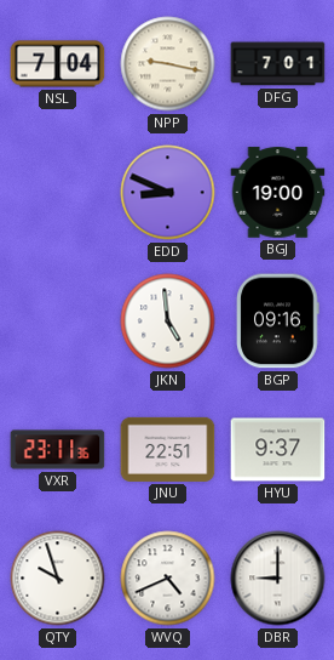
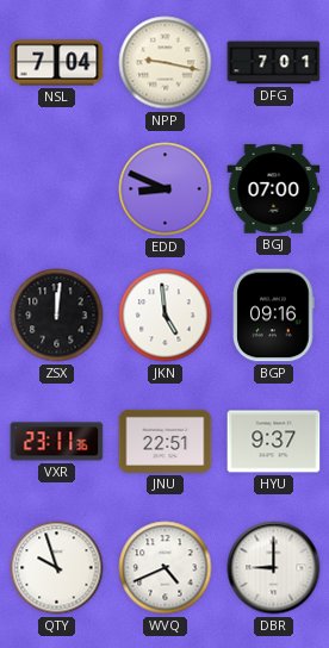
BGJ: 19:00 -> 07:00
ZSX: none -> 12:01
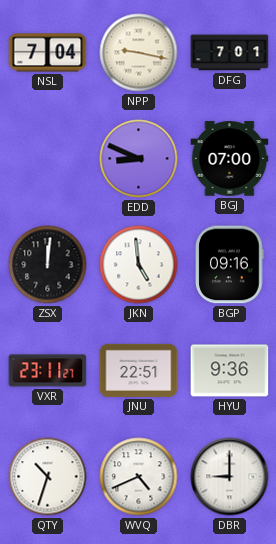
VXR: 23:11:36 -> 23:11:27
HYU: 9:37 -> 9:36
QTY: 9:57 -> 10:33
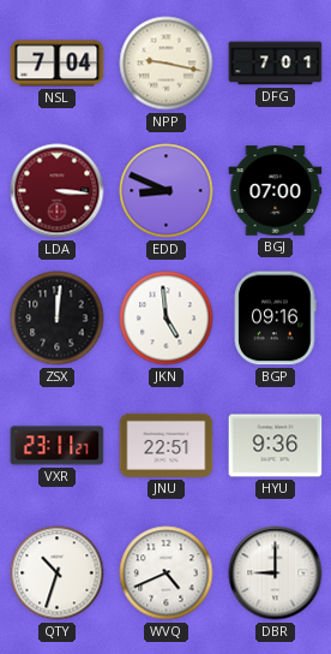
LDA: none -> 3:16
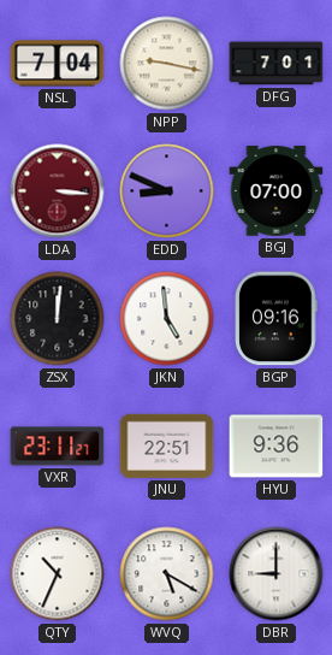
QTY: 10:33 -> 10:34
WVQ: 4:41 -> 5:20
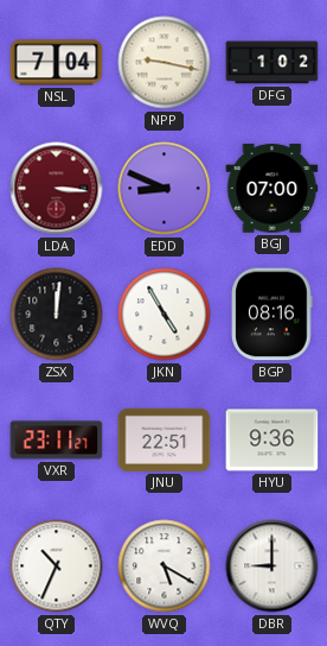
DFG: 7:01 -> 1:02
JKN: 4:59 -> 4:55
BGP: 09:16 -> 08:16
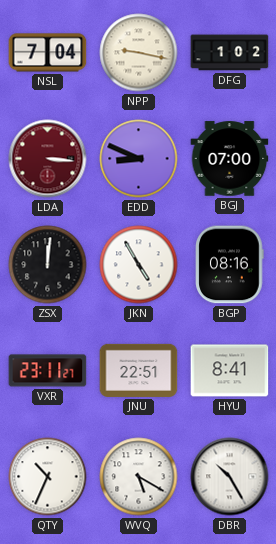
HYU: 9:36 -> 8:41
DBR: 9:00 -> 10:25
